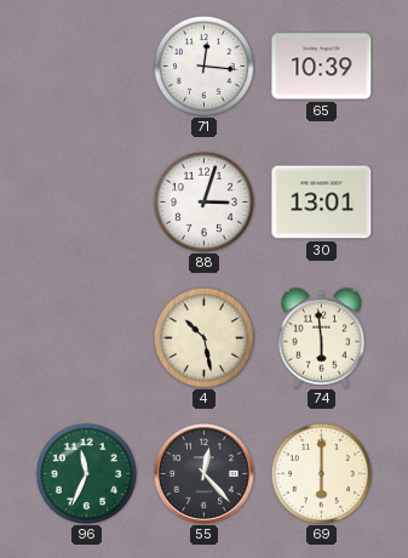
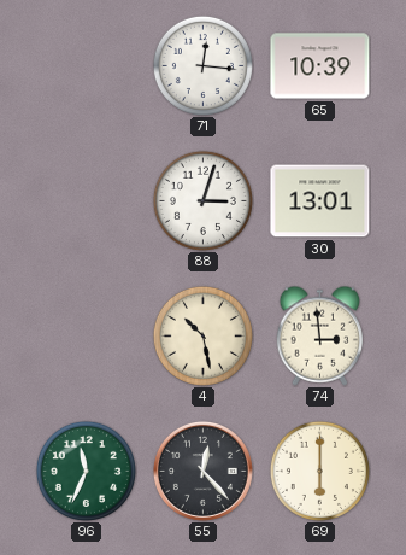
74: 5:59 -> 2:59
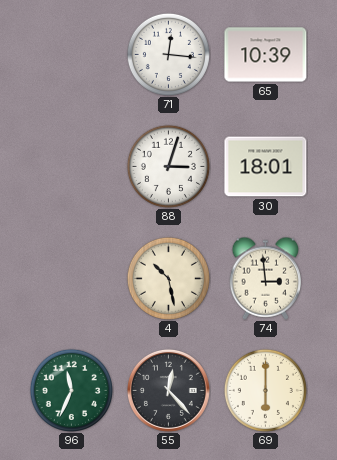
30: 13:01 -> 18:01
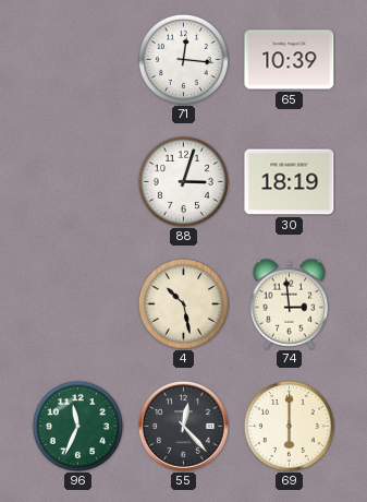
30: 18:01 -> 18:19
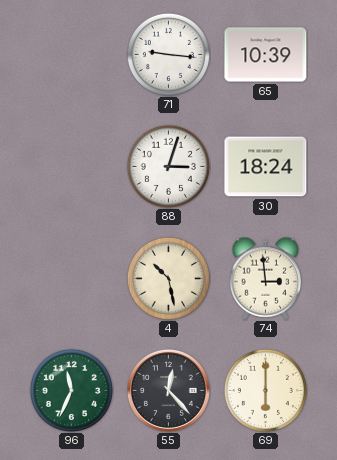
71: 12:16 -> 9:16
30: 18:19 -> 18:24
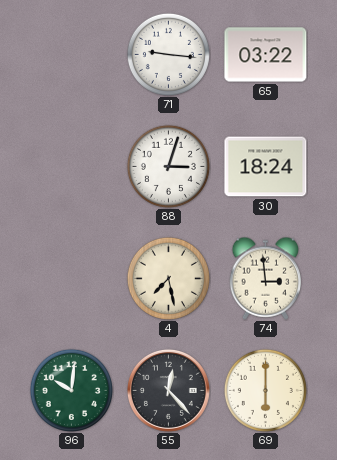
65: 10:39 -> 03:22
4: 10:28 -> 7:28
96: 11:34 -> 10:01
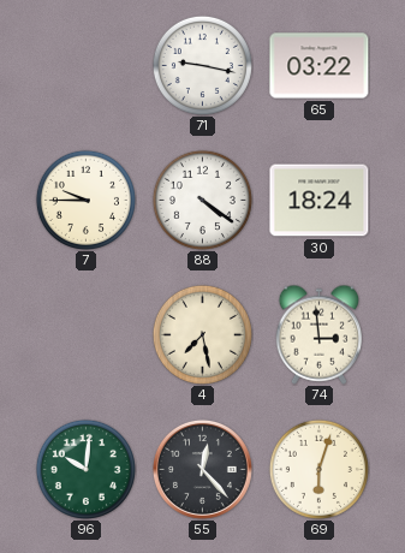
71: 9:16 -> 9:17
7: none -> 9:45
88: 3:03 -> 4:21
69: 6:00 -> 6:03
